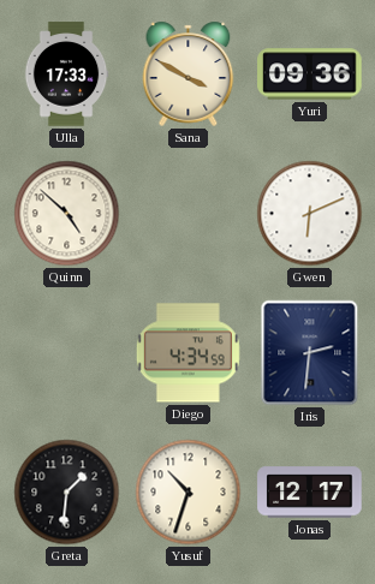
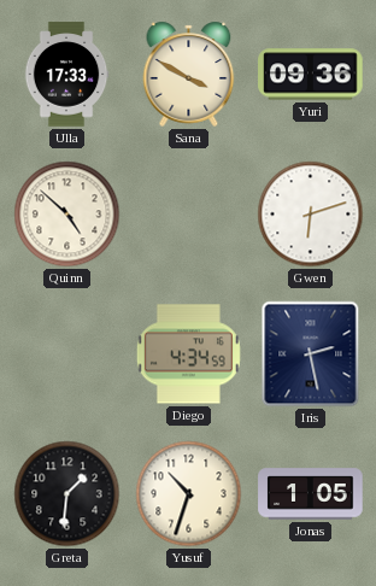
Gwen: 6:11 -> 6:12
Iris: 2:31 -> 2:28
Jonas: 12:17 -> 1:05
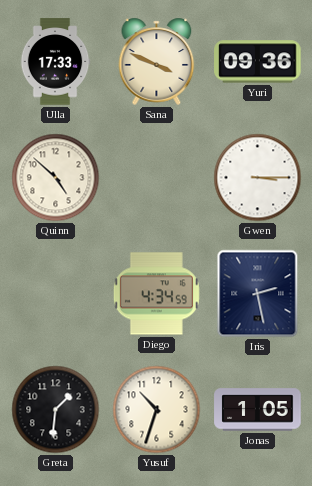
Sana: 3:50 -> 3:49
Gwen: 6:12 -> 3:15
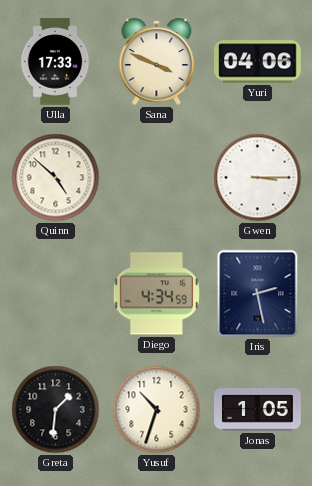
Yuri: 09:36 -> 04:06
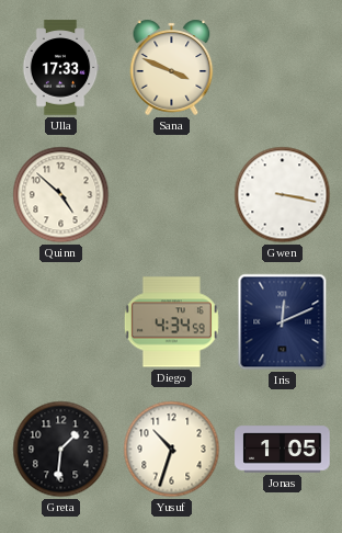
Yuri: 04:06 -> none
Gwen: 3:15 -> 3:17
Iris: 2:28 -> 12:11
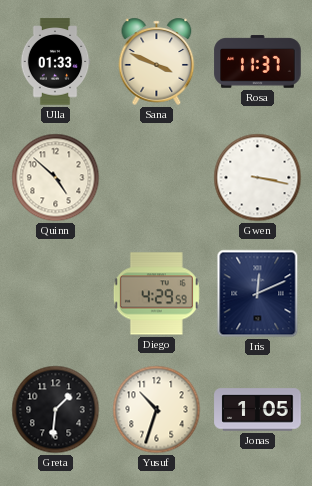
Ulla: 17:33 -> 01:33
Rosa: none -> 11:37
Diego: 4:34 -> 4:29
